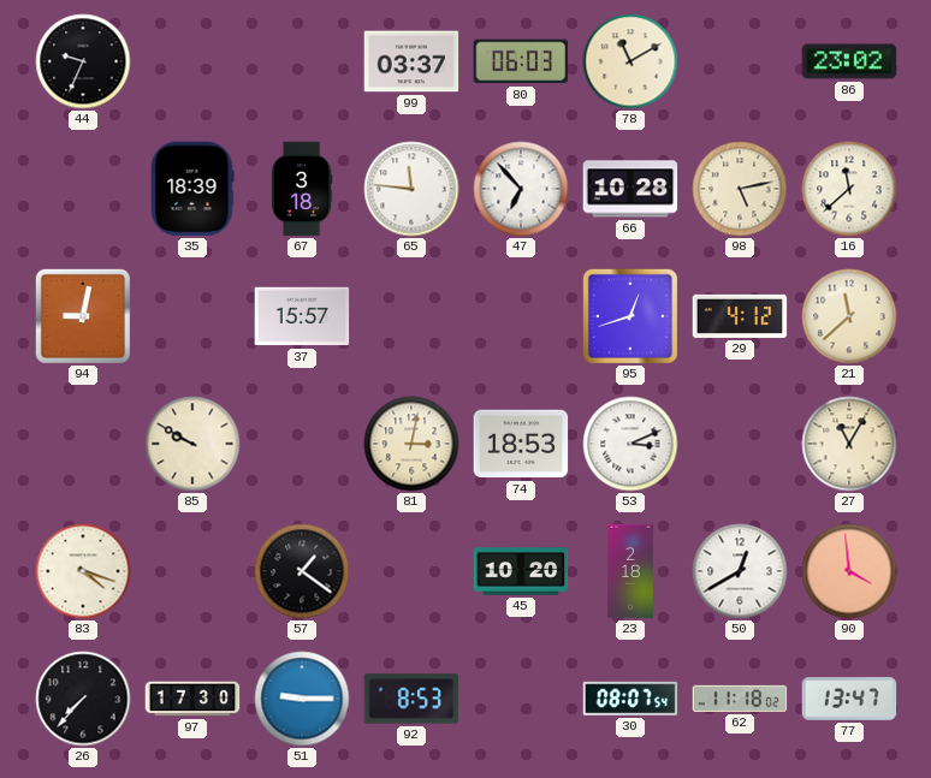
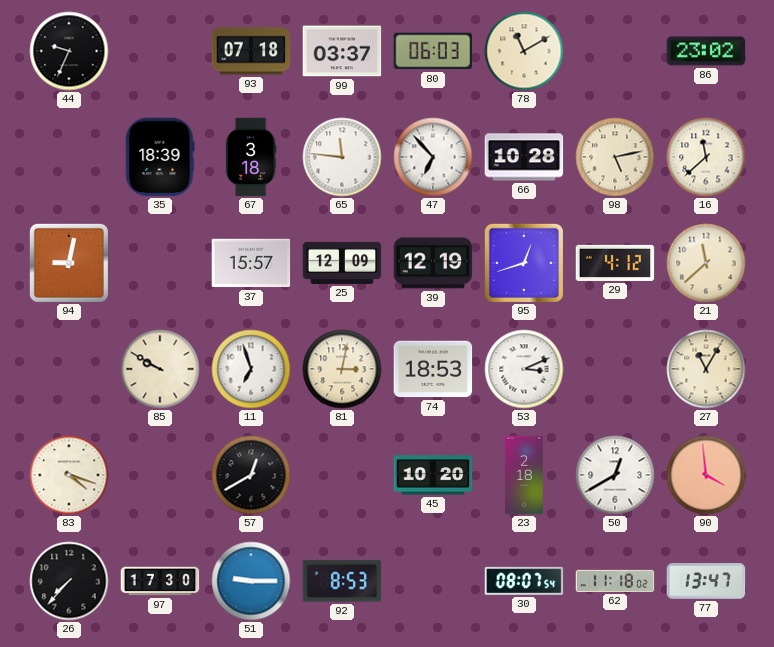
93: none -> 07:18
25: none -> 12:09
39: none -> 12:19
11: none -> 6:57
57: 1:21 -> 12:40
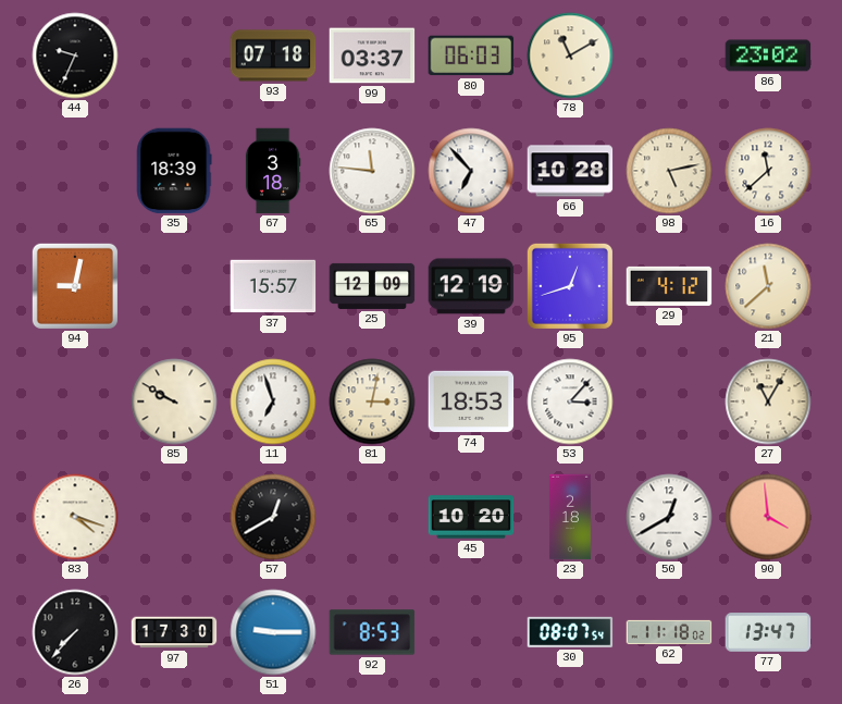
53: 3:11 -> 3:07
